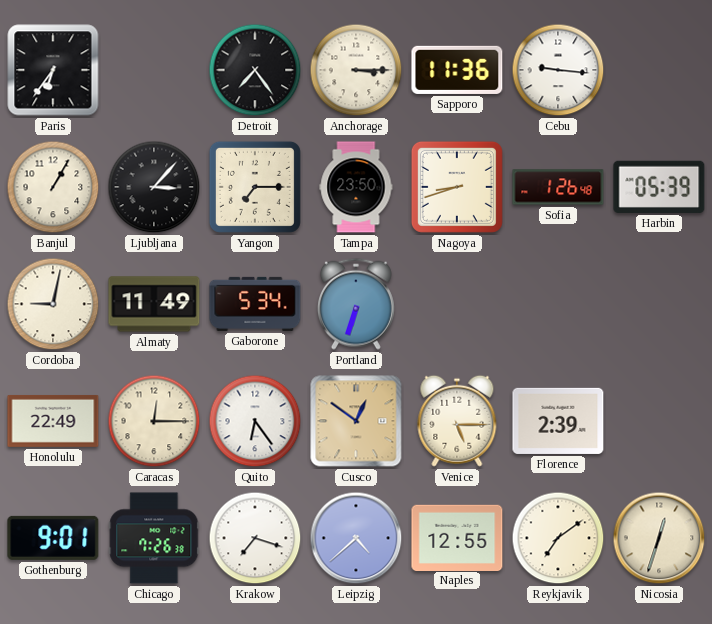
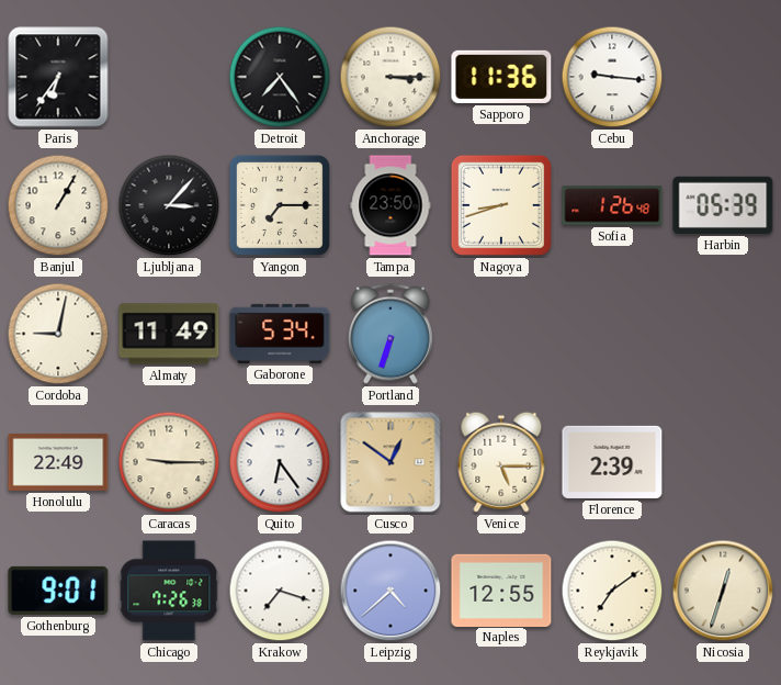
Caracas: 12:15 -> 9:15
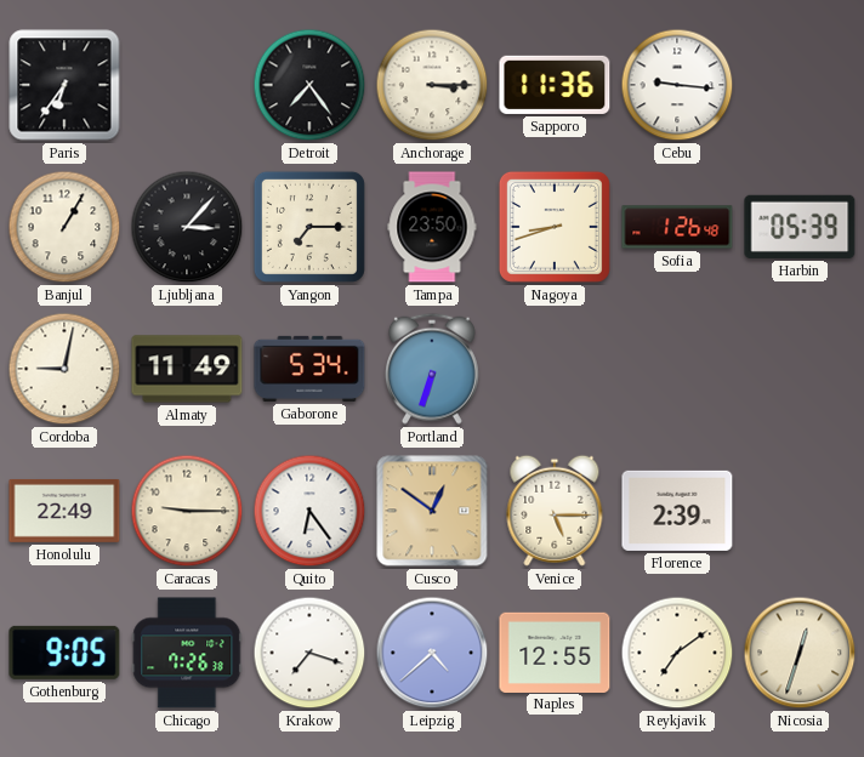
Gothenburg: 9:01 -> 9:05
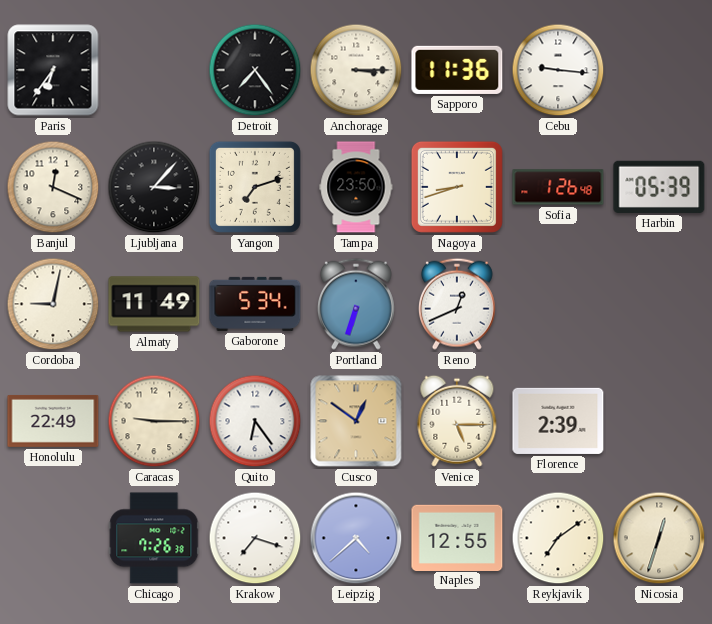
Banjul: 1:05 -> 12:19
Yangon: 7:15 -> 7:12
Reno: none -> 12:41
Gothenburg: 9:05 -> none
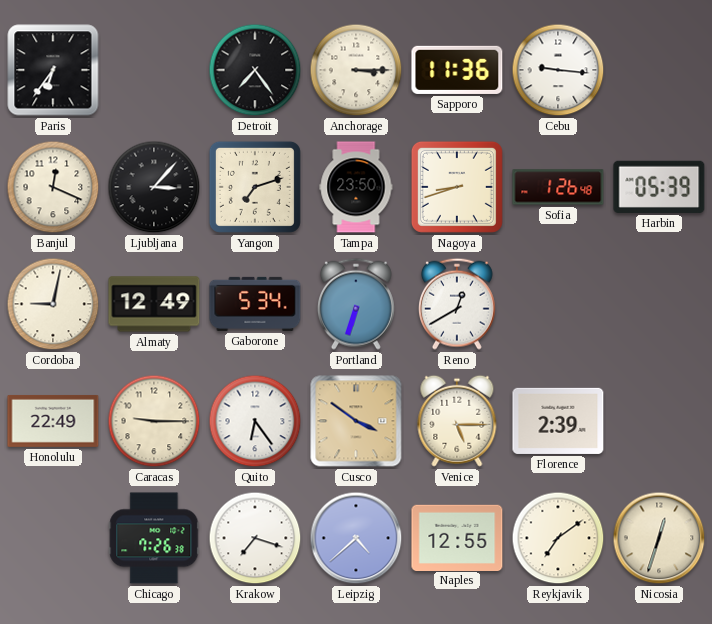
Almaty: 11:49 -> 12:49
Reno: 12:41 -> 12:40
Cusco: 12:51 -> 3:51
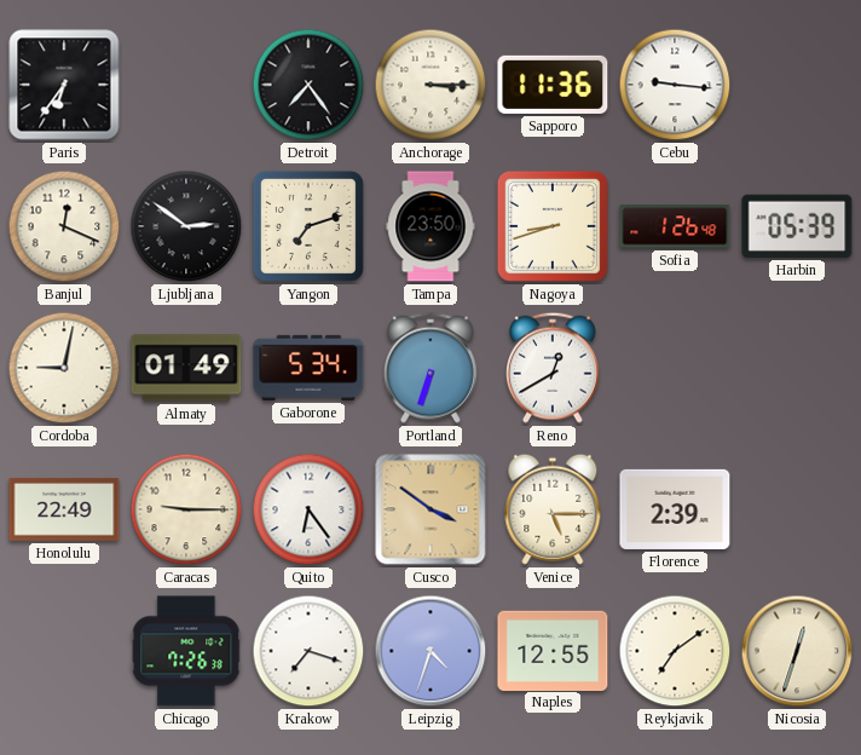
Ljubljana: 3:07 -> 2:51
Almaty: 12:49 -> 01:49
Leipzig: 4:38 -> 4:33
